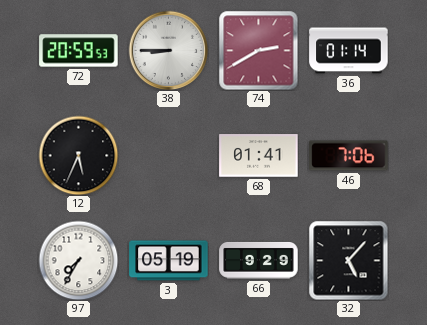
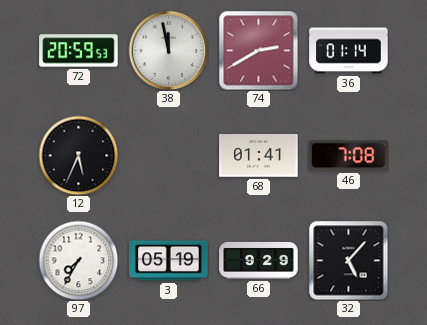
38: 8:45 -> 11:58
46: 7:06 -> 7:08
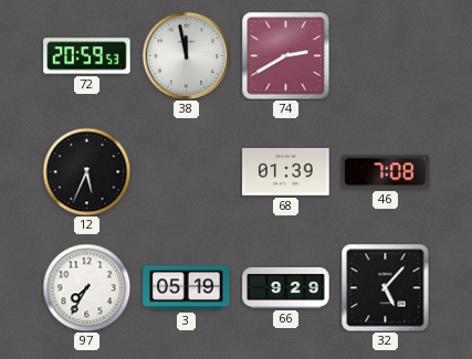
36: 01:14 -> none
68: 01:41 -> 01:39
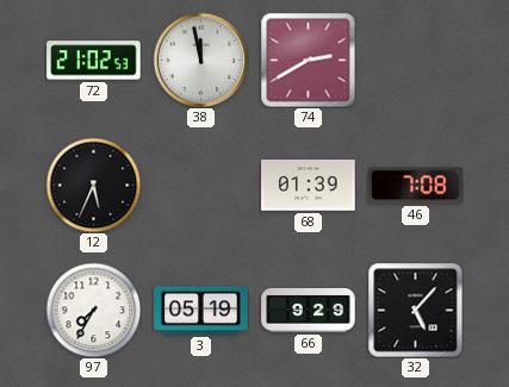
72: 20:59 -> 21:02
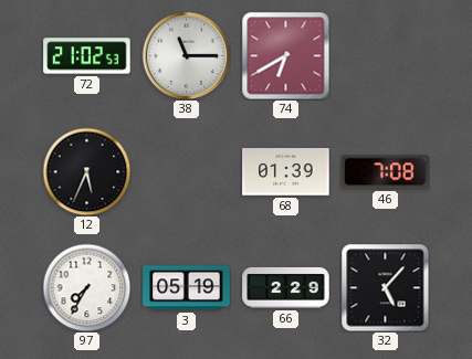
38: 11:58 -> 11:15
74: 2:40 -> 6:40
66: 9:29 -> 2:29
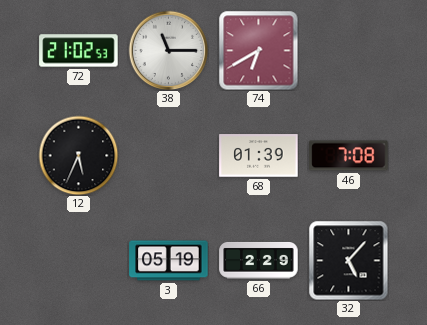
97: 7:35 -> none
